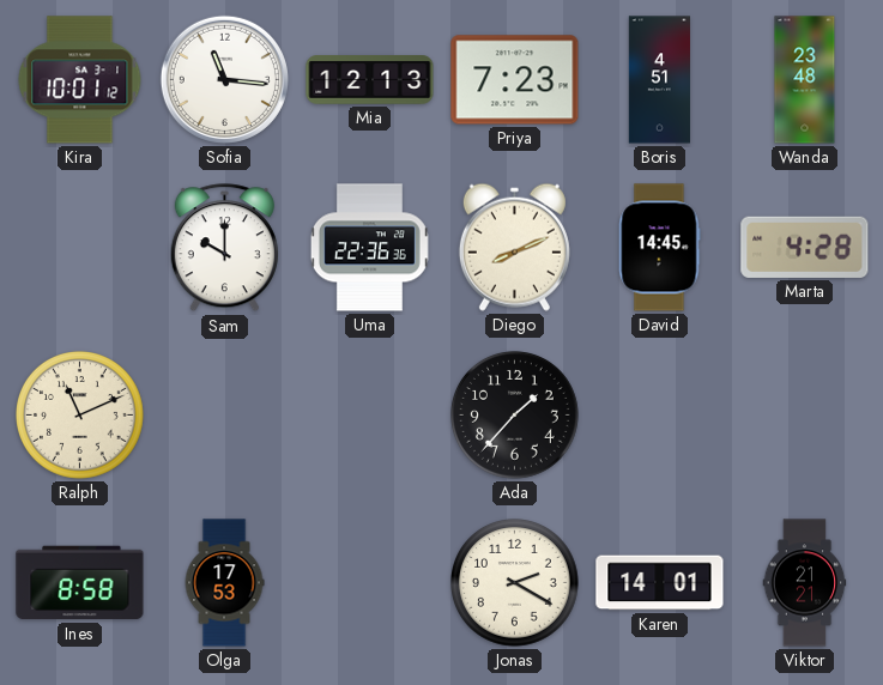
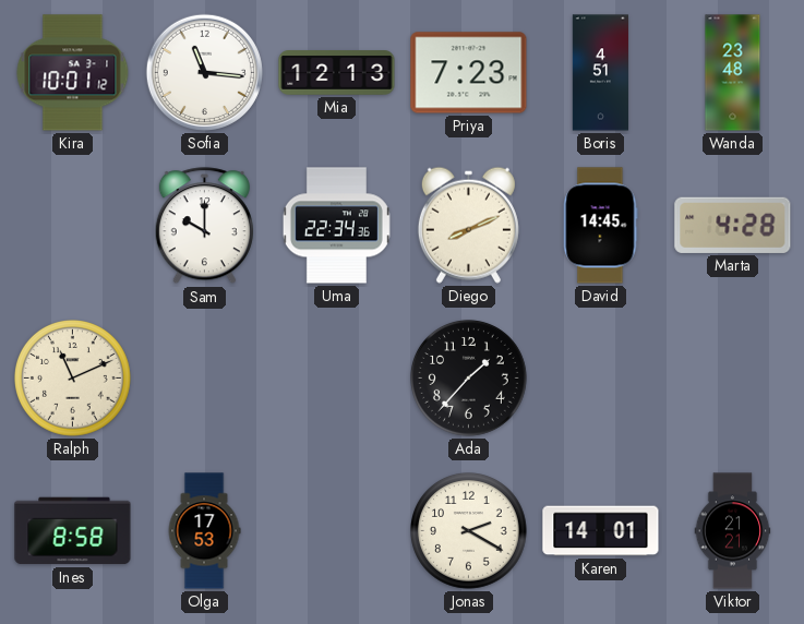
Uma: 22:36 -> 22:34
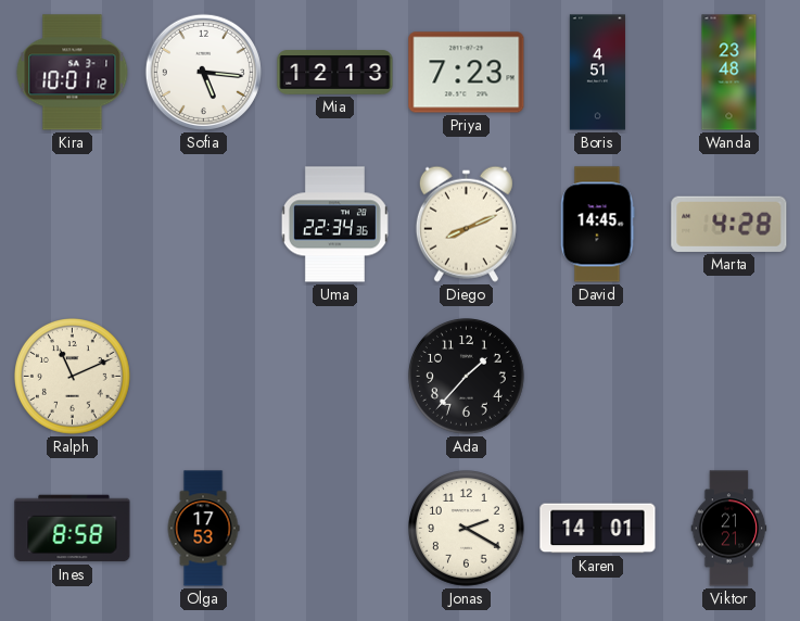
Sofia: 11:16 -> 5:16
Sam: 10:00 -> none
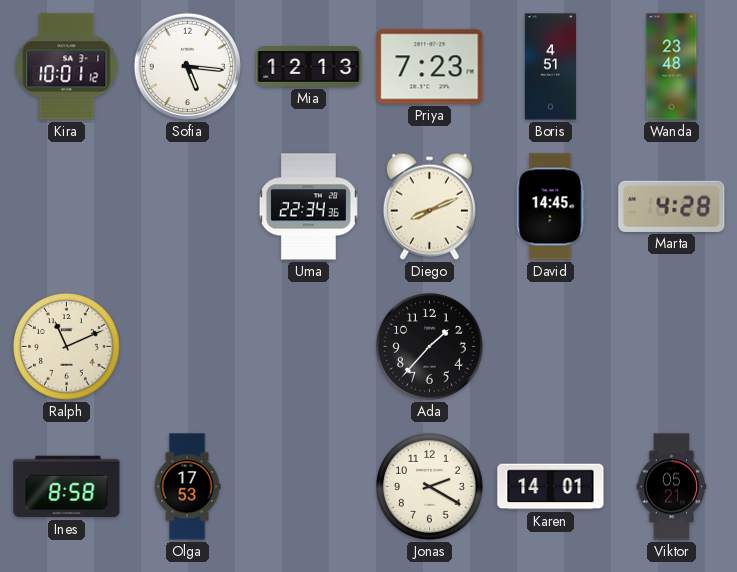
Viktor: 21:21 -> 05:21
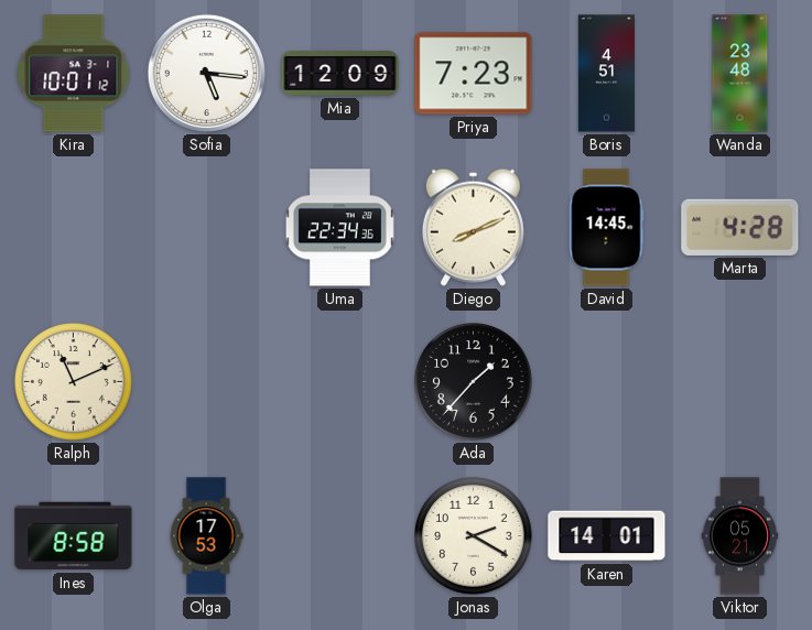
Mia: 12:13 -> 12:09
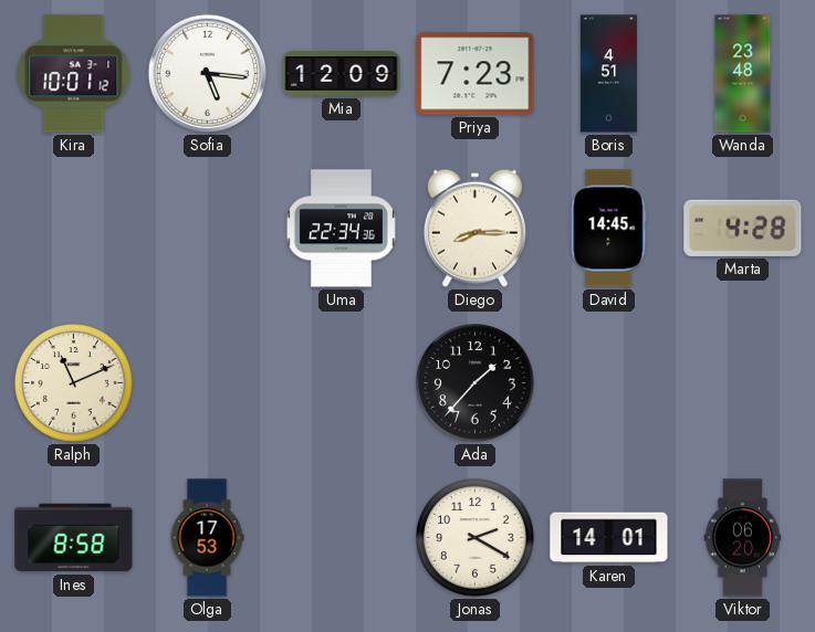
Diego: 8:11 -> 8:15
Viktor: 05:21 -> 06:20
